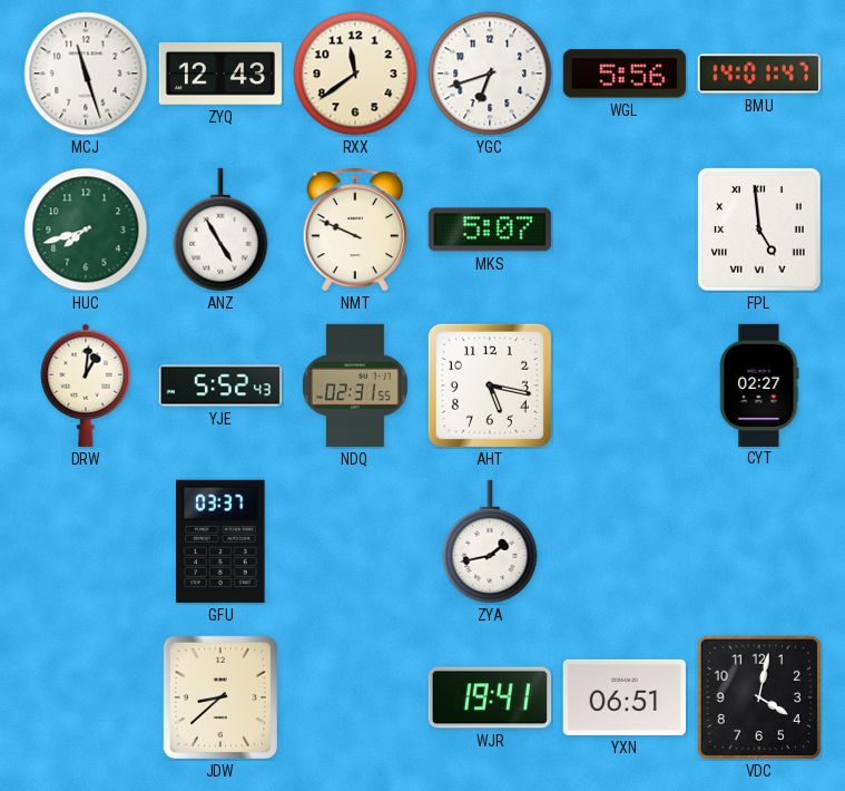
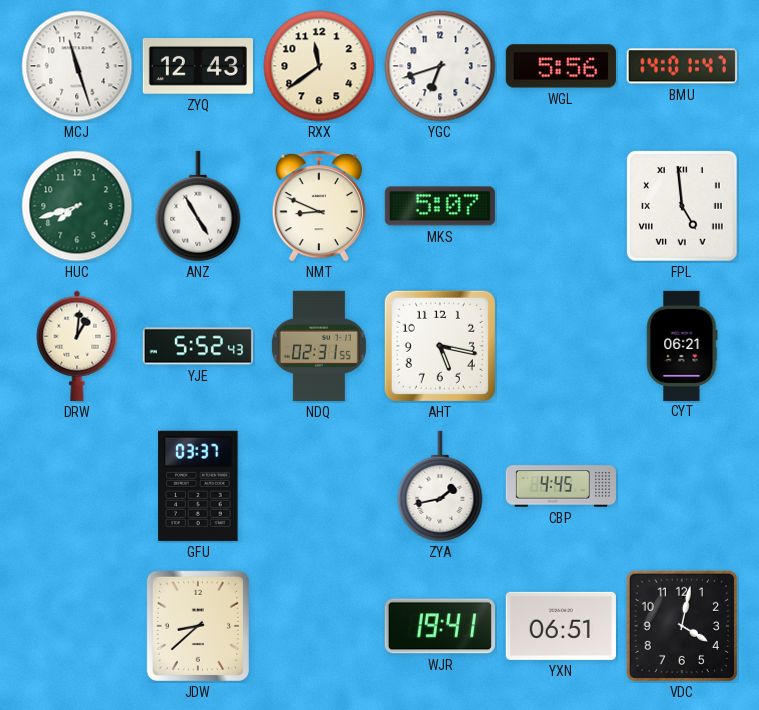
NMT: 9:49 -> 8:49
CYT: 02:27 -> 06:21
CBP: none -> 4:45
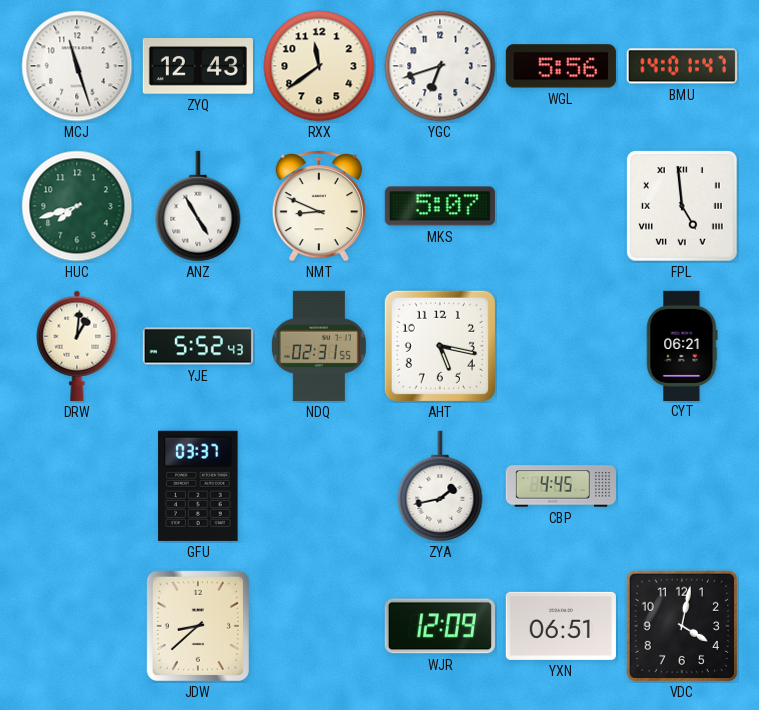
WJR: 19:41 -> 12:09
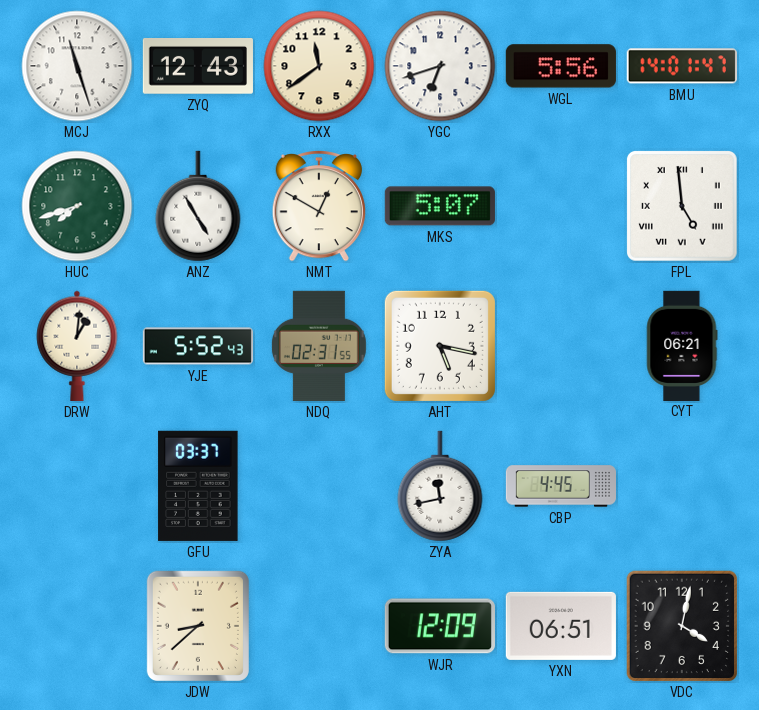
NMT: 8:49 -> 12:50
ZYA: 1:43 -> 11:43
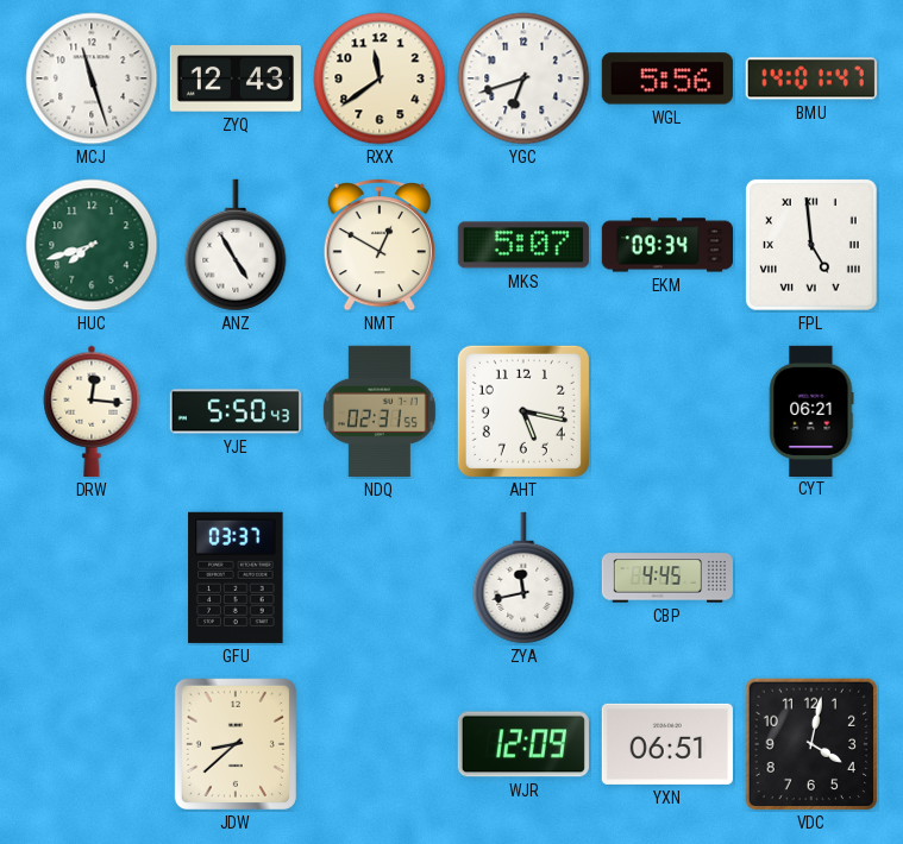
EKM: none -> 09:34
DRW: 1:01 -> 12:16
YJE: 5:52 -> 5:50
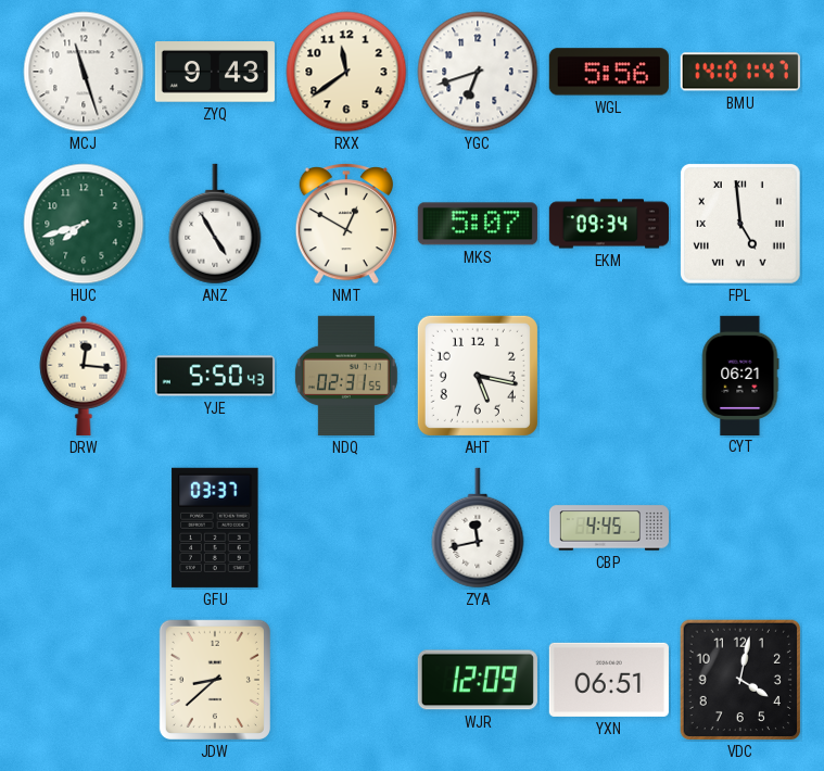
ZYQ: 12:43 -> 9:43
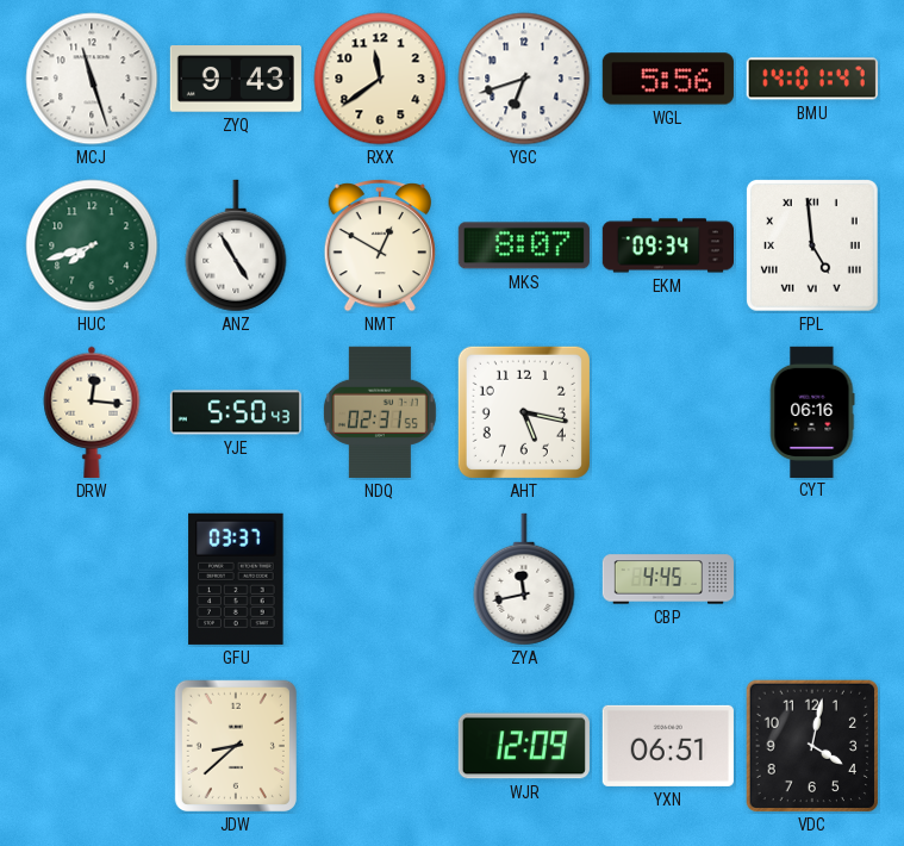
MKS: 5:07 -> 8:07
CYT: 06:21 -> 06:16
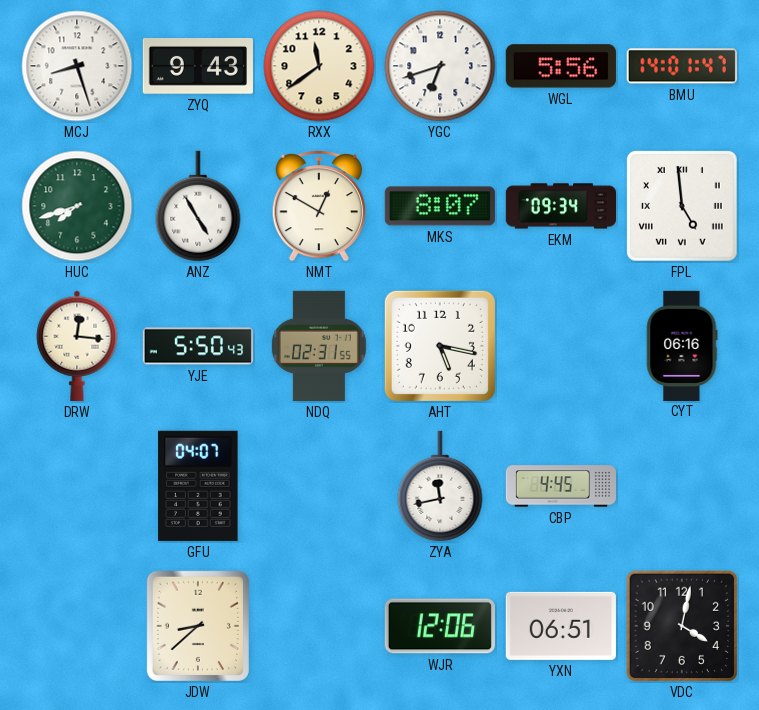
MCJ: 11:27 -> 8:27
GFU: 03:37 -> 04:07
WJR: 12:09 -> 12:06
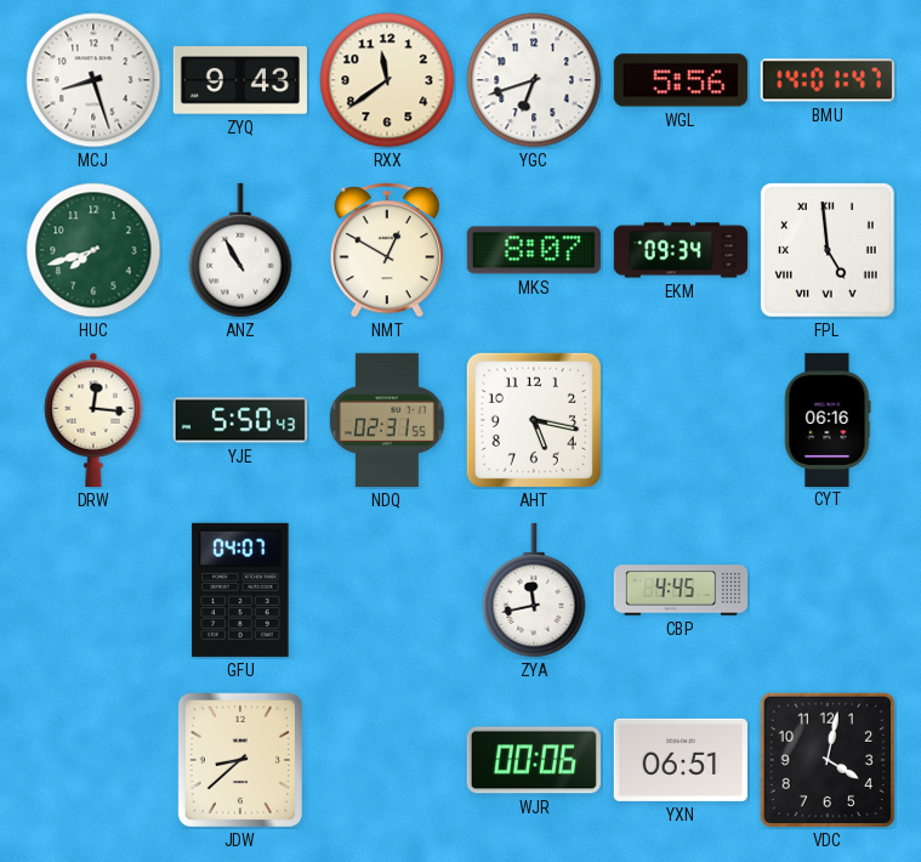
ANZ: 4:55 -> 10:55
WJR: 12:06 -> 00:06
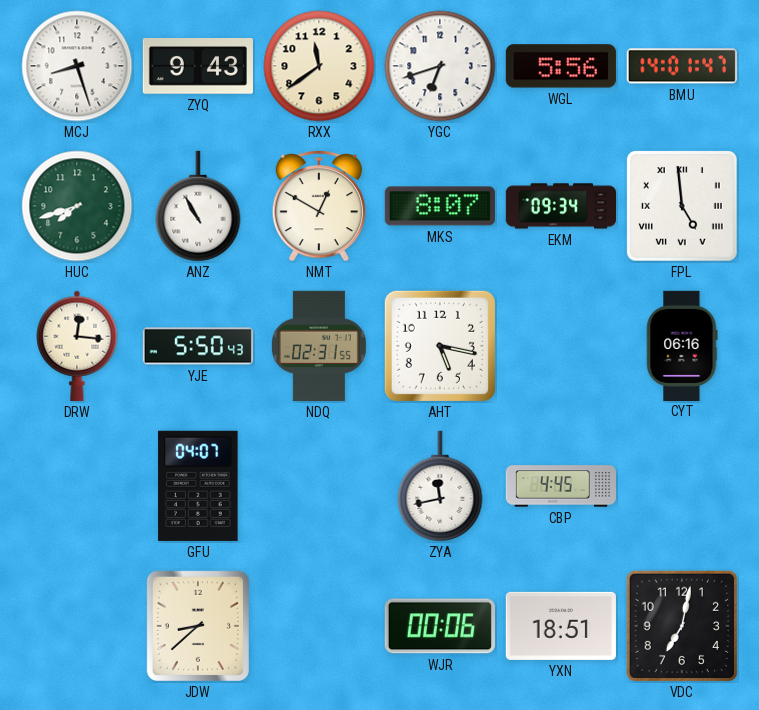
YXN: 06:51 -> 18:51
VDC: 4:02 -> 7:02
